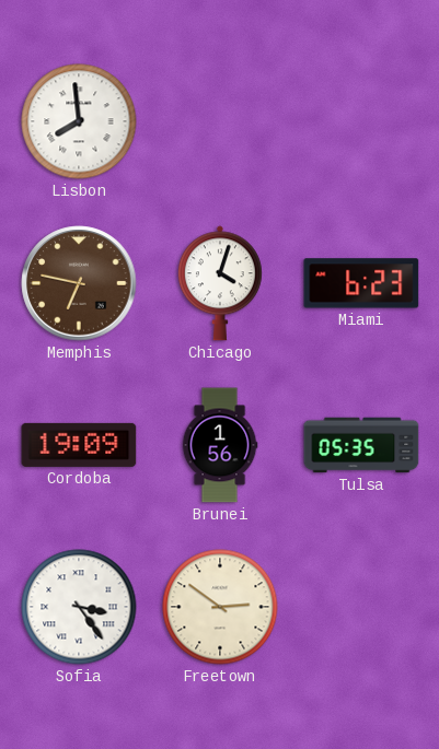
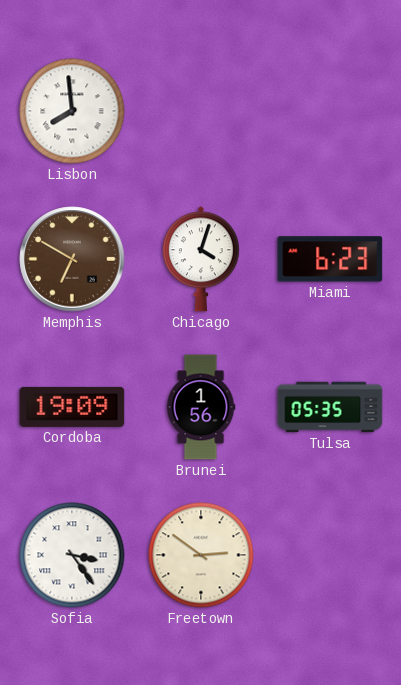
Memphis: 6:47 -> 6:50
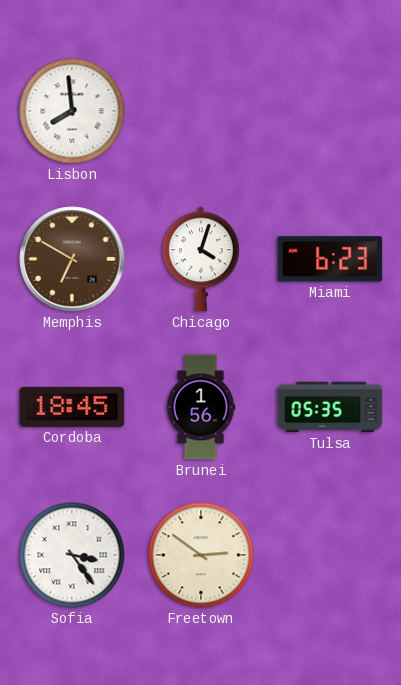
Cordoba: 19:09 -> 18:45
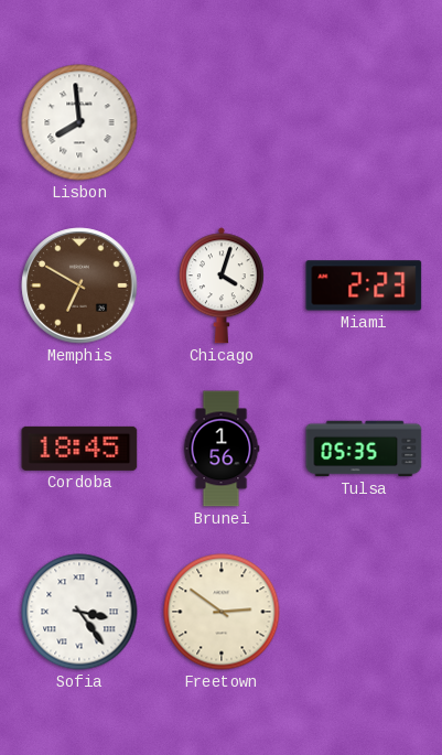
Miami: 6:23 -> 2:23
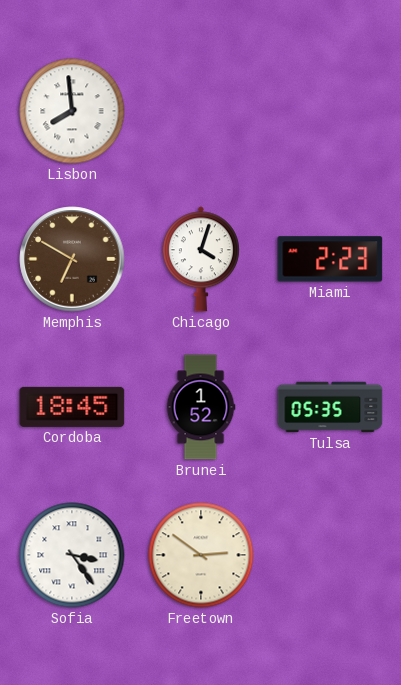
Brunei: 1:56 -> 1:52
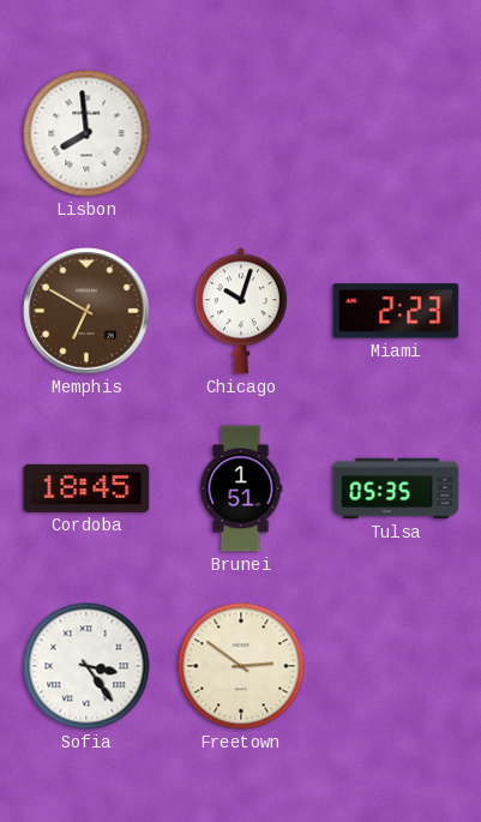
Chicago: 4:03 -> 10:03
Brunei: 1:52 -> 1:51
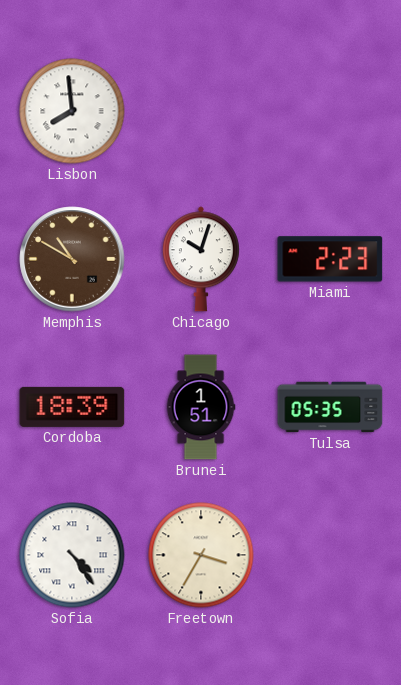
Memphis: 6:50 -> 10:50
Cordoba: 18:45 -> 18:39
Sofia: 3:24 -> 4:24
Freetown: 2:51 -> 3:35
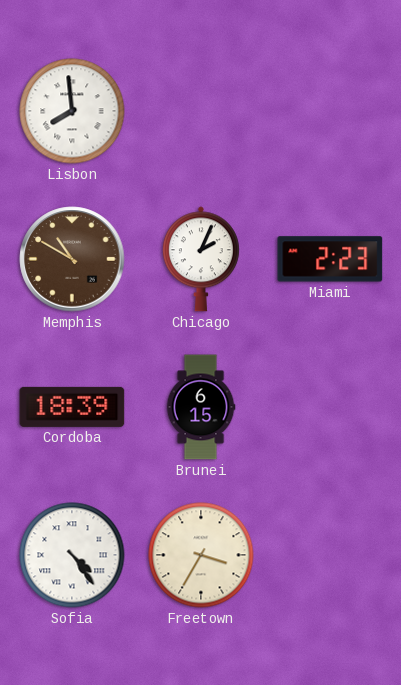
Chicago: 10:03 -> 2:04
Brunei: 1:51 -> 6:15
Tulsa: 05:35 -> none
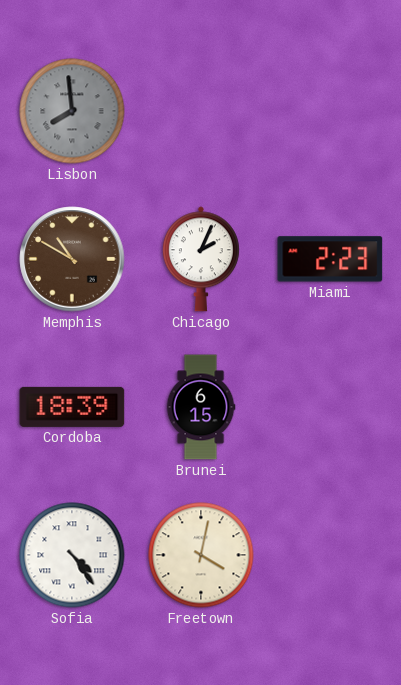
Lisbon dial: white -> grey
Freetown: 3:35 -> 4:02
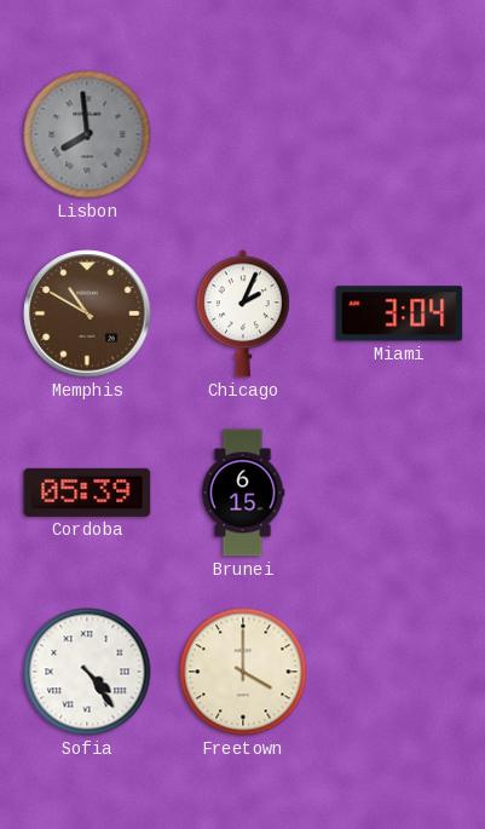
Miami: 2:23 -> 3:04
Cordoba: 18:39 -> 05:39
Freetown: 4:02 -> 4:00
